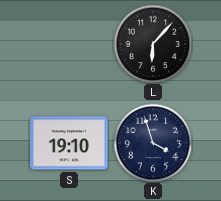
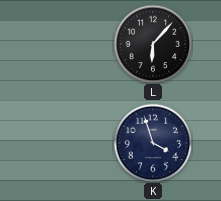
S: 19:10 -> none
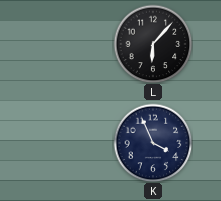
K: 3:57 -> 3:56
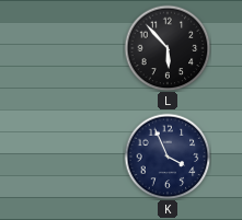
L: 6:07 -> 5:53
